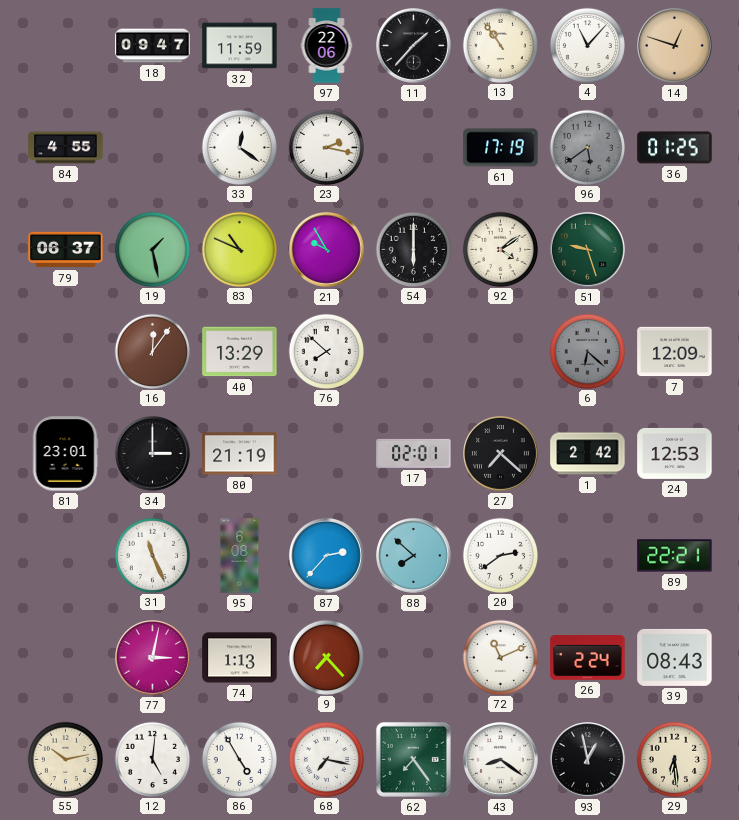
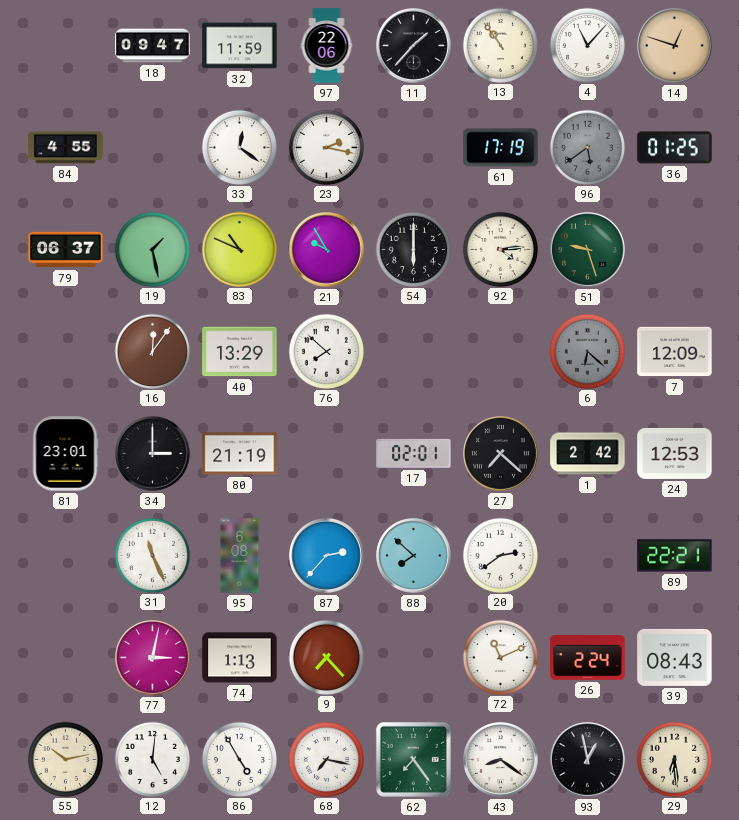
92: 4:09 -> 4:14
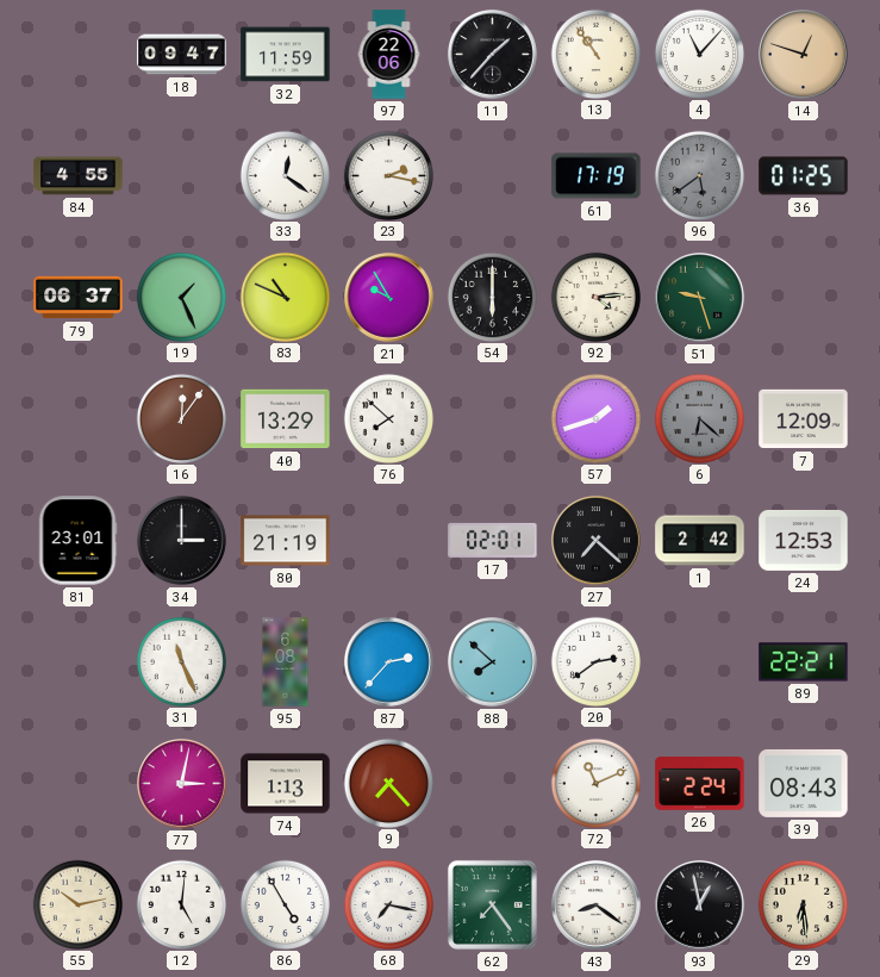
19: 1:28 -> 1:26
57: none -> 1:42
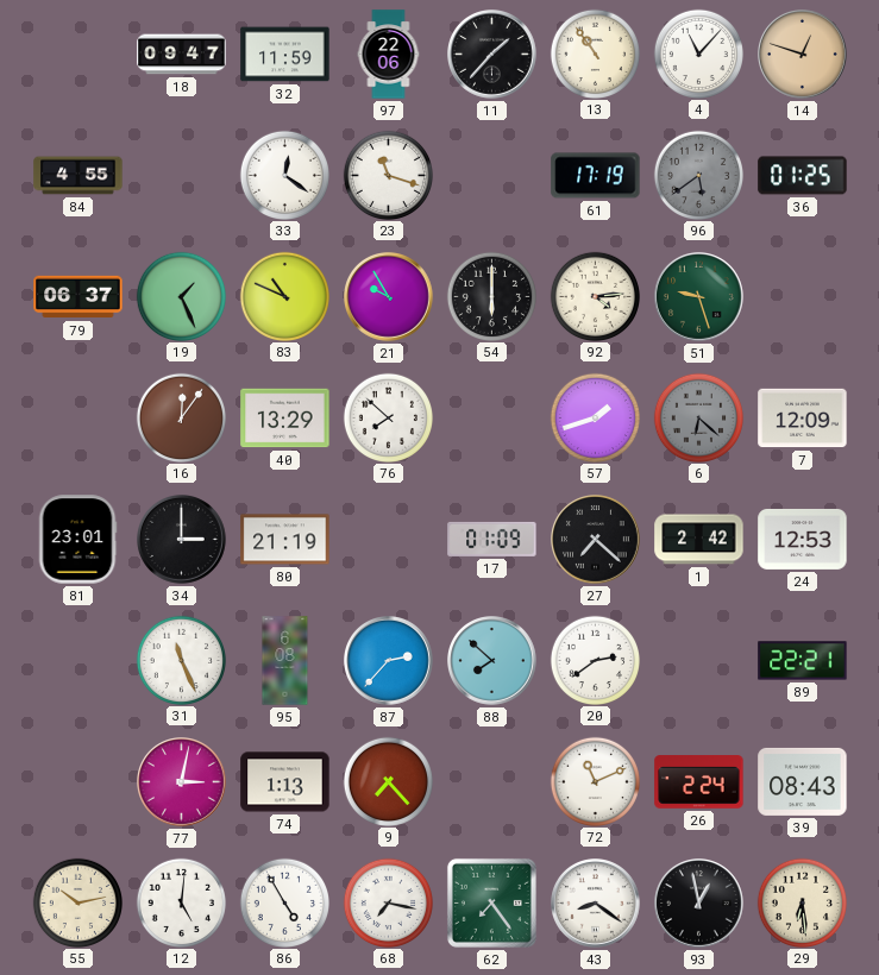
23: 2:17 -> 11:18
17: 02:01 -> 01:09
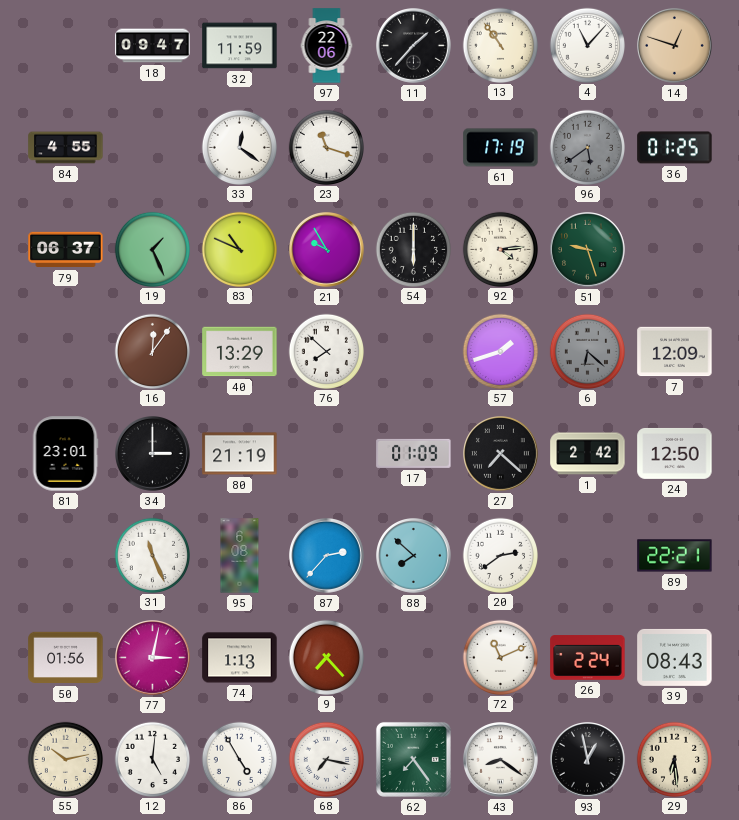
24: 12:53 -> 12:50
50: none -> 01:56
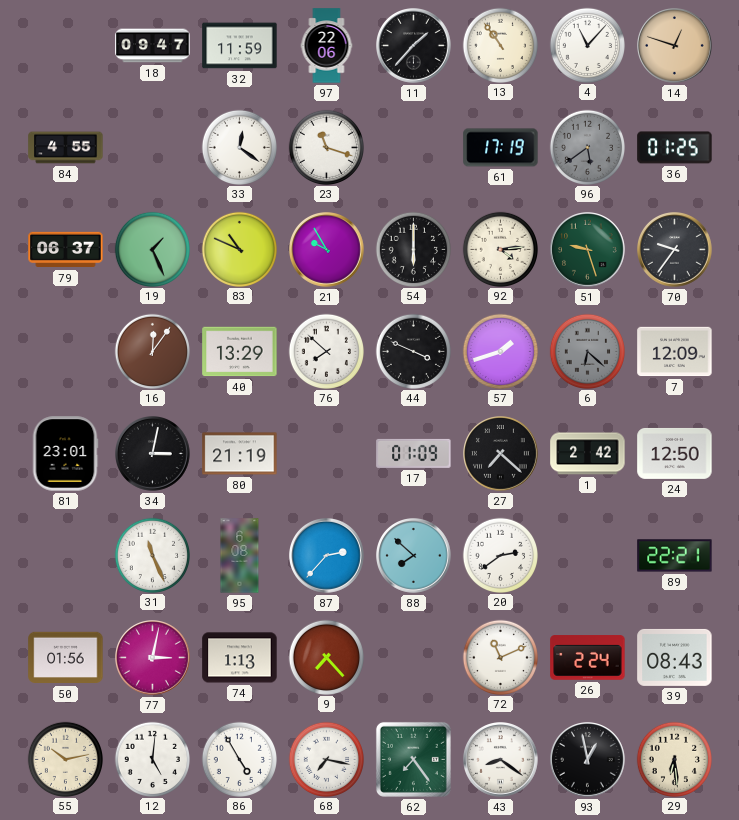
70: none -> 9:36
44: none -> 3:49
34: 3:00 -> 3:02
